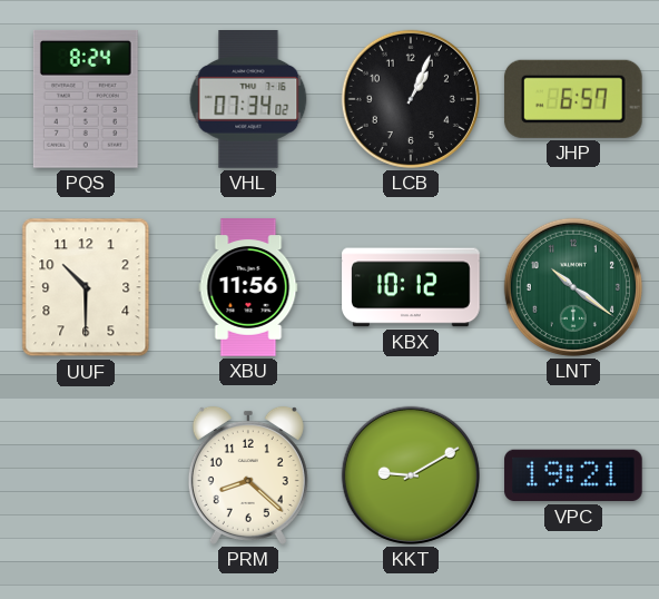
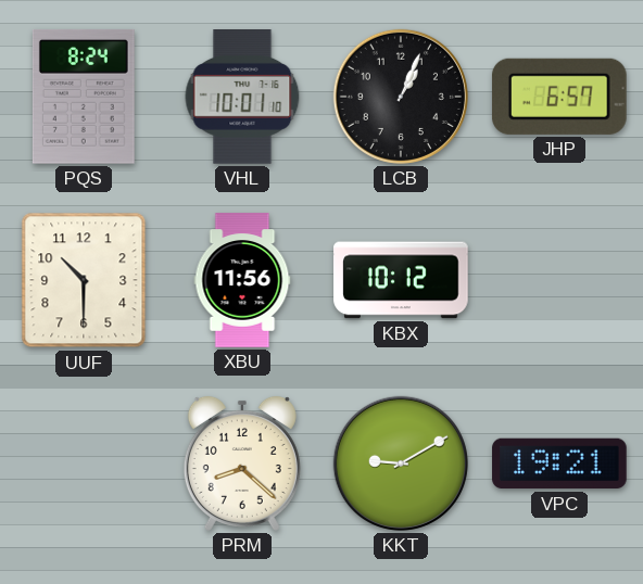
VHL: 07:34 -> 10:01
LNT: 10:21 -> none
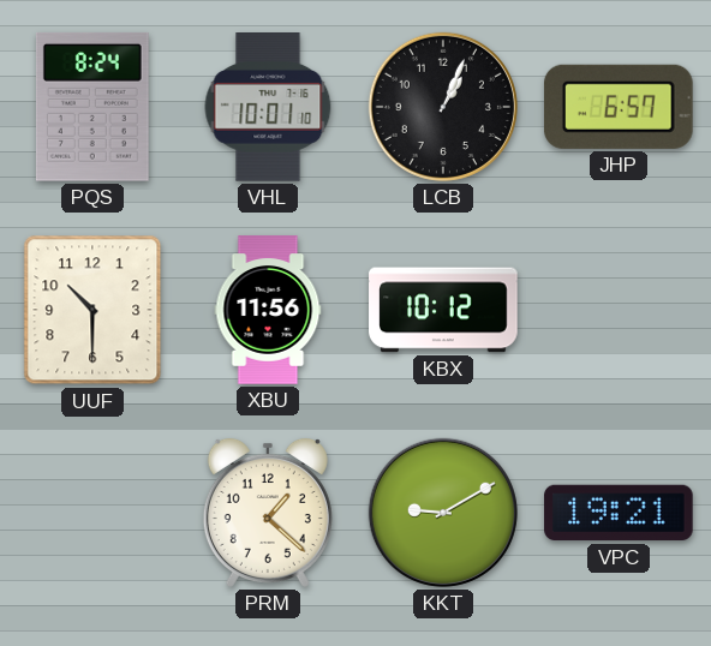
PRM: 8:22 -> 1:22
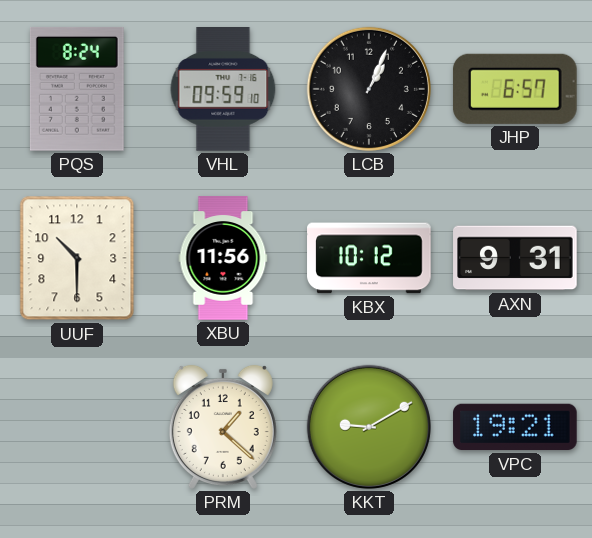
VHL: 10:01 -> 09:59
AXN: none -> 9:31
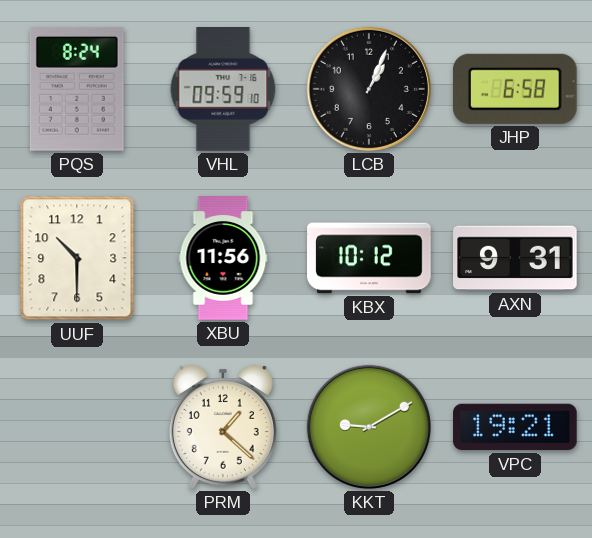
JHP: 6:57 -> 6:58
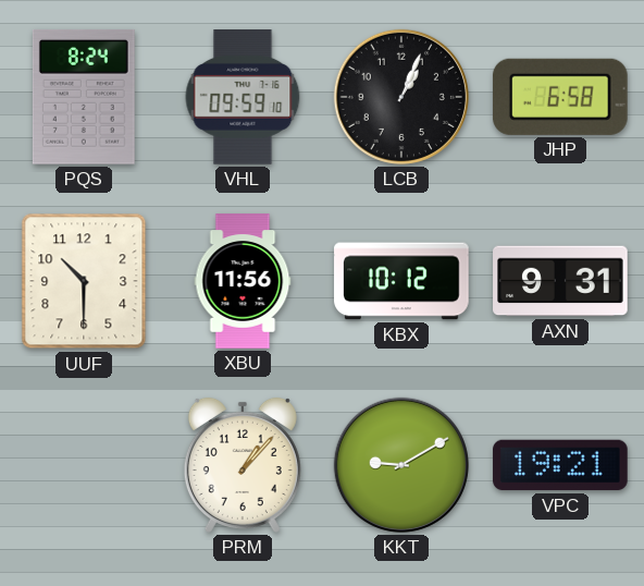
PRM: 1:22 -> 1:07
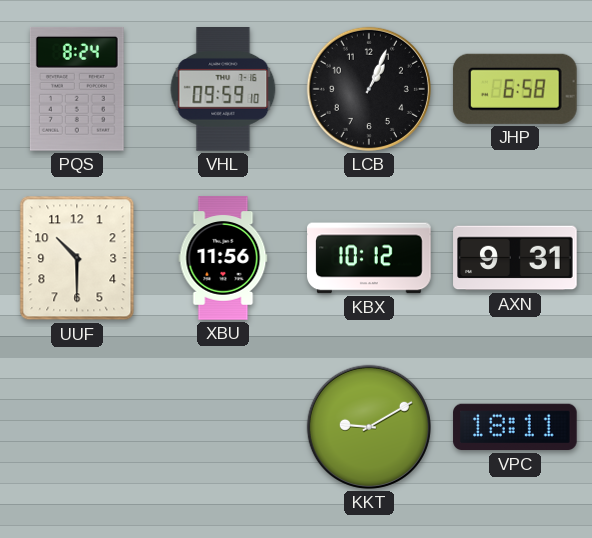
PRM: 1:07 -> none
VPC: 19:21 -> 18:11
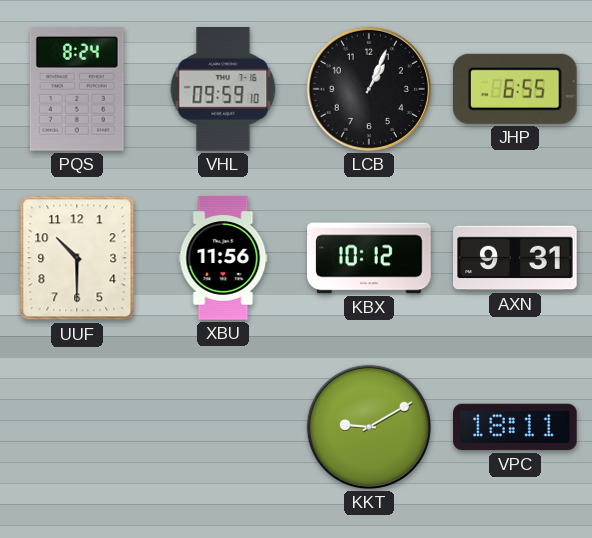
JHP: 6:58 -> 6:55
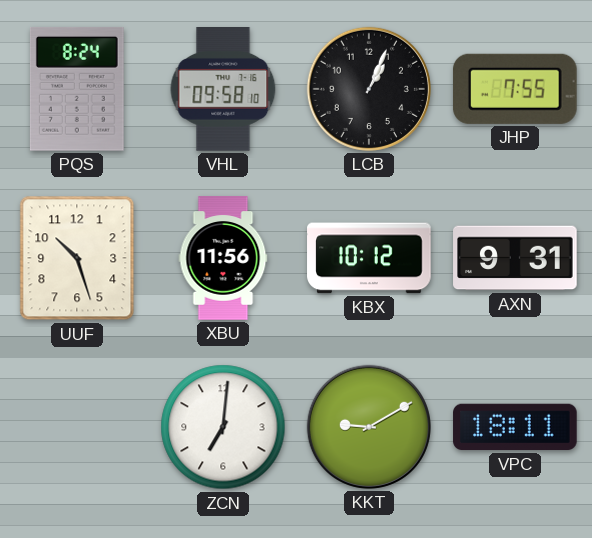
VHL: 09:59 -> 09:58
JHP: 6:55 -> 7:55
UUF: 10:30 -> 10:27
ZCN: none -> 7:01
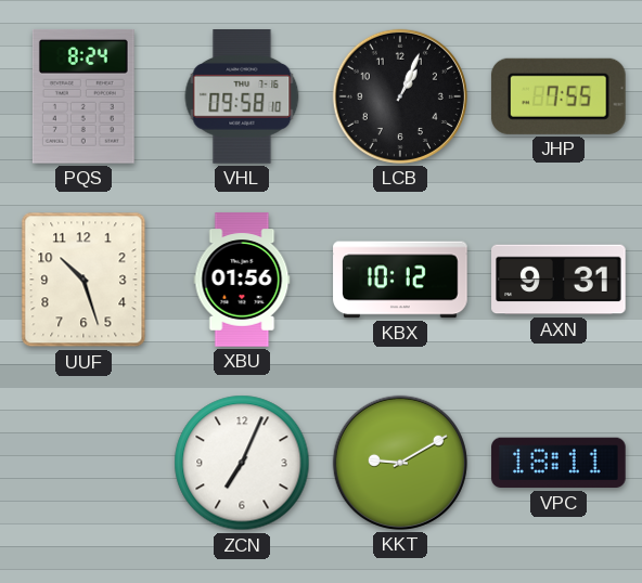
XBU: 11:56 -> 01:56
ZCN: 7:01 -> 7:04
